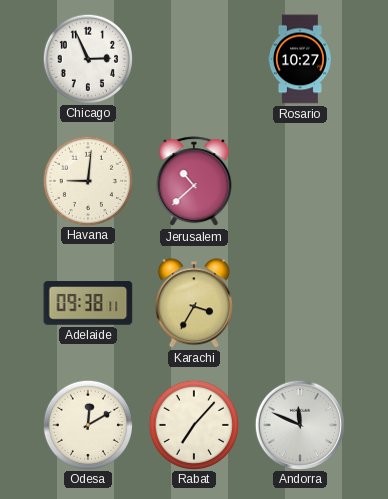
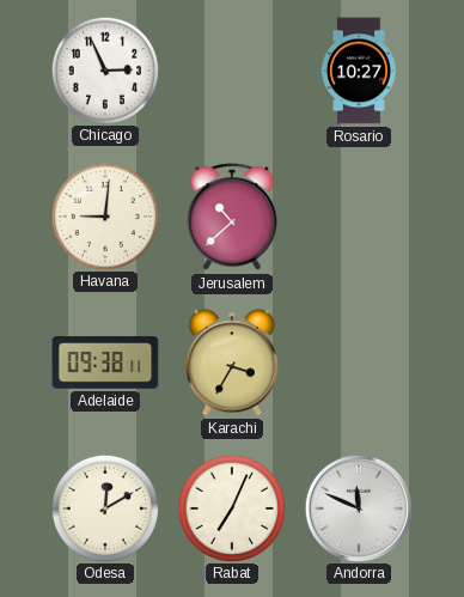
Rabat: 7:07 -> 7:04
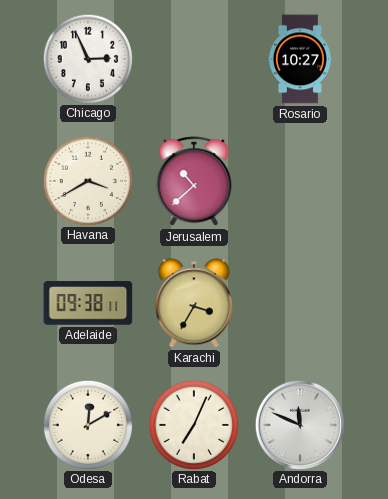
Havana: 9:01 -> 3:40
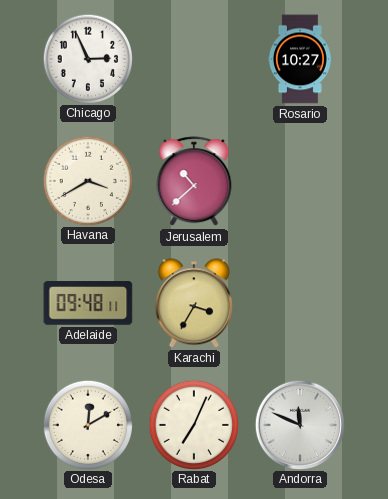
Adelaide: 09:38 -> 09:48
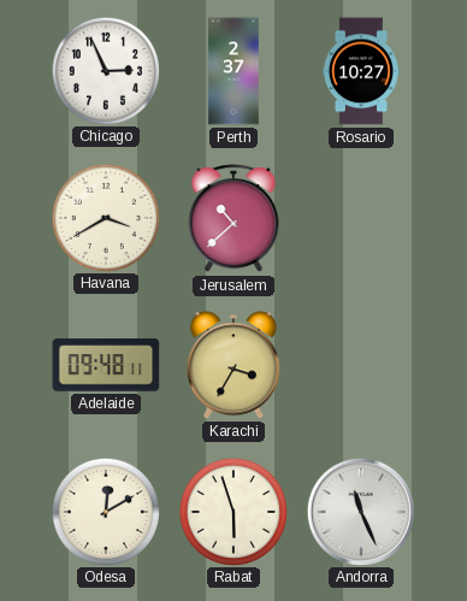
Perth: none -> 2:37
Rabat: 7:04 -> 5:57
Andorra: 11:49 -> 11:26
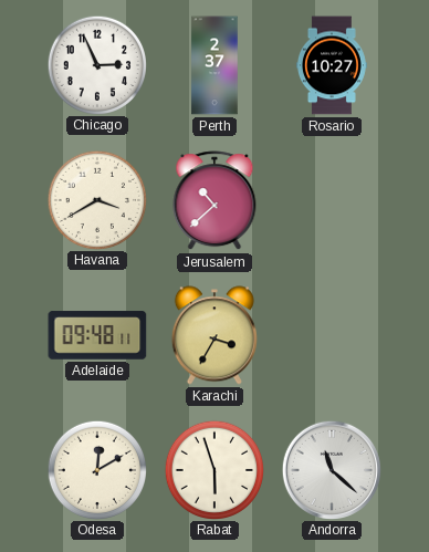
Andorra: 11:26 -> 11:22
